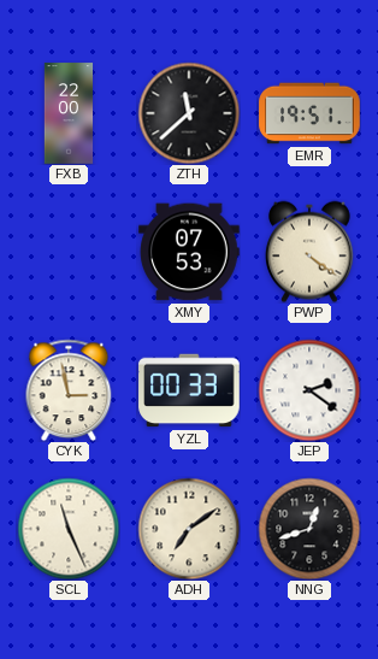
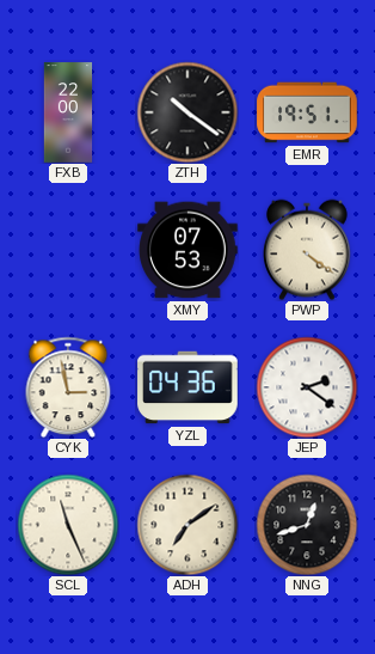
ZTH: 11:38 -> 10:21
YZL: 00:33 -> 04:36
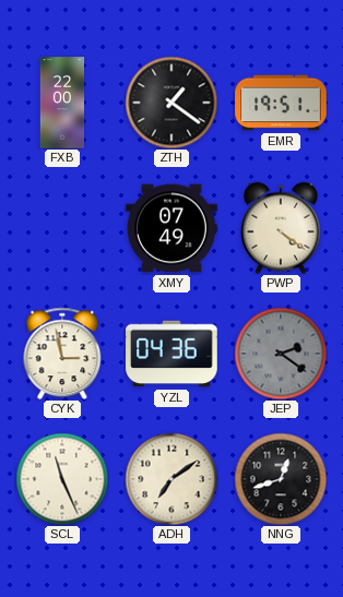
ZTH: 10:21 -> 1:21
XMY: 07:53 -> 07:49
JEP dial: white -> grey
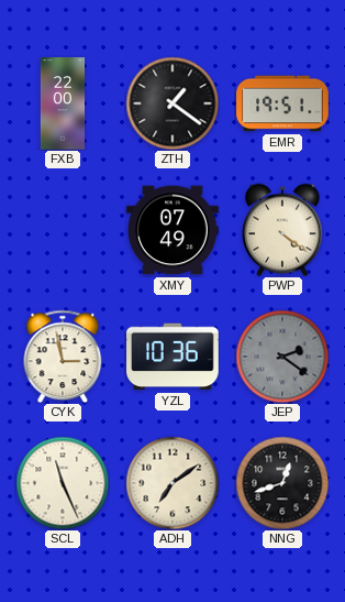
YZL: 04:36 -> 10:36
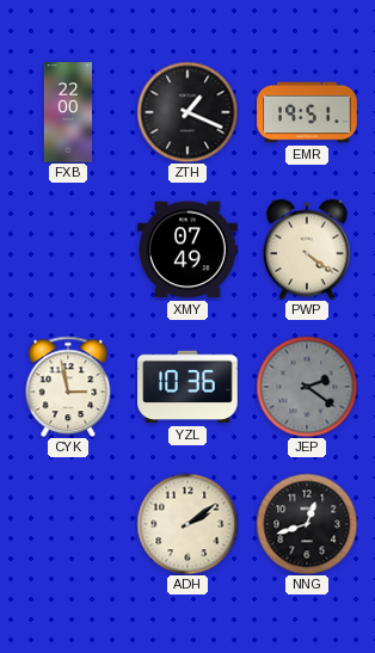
ZTH: 1:21 -> 1:19
SCL: 11:26 -> none
ADH: 7:09 -> 2:09
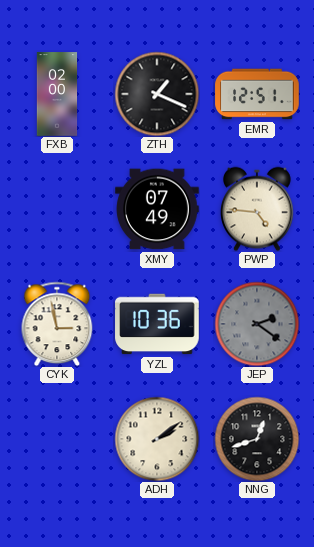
FXB: 22:00 -> 02:00
EMR: 19:51 -> 12:51
PWP: 4:21 -> 4:46
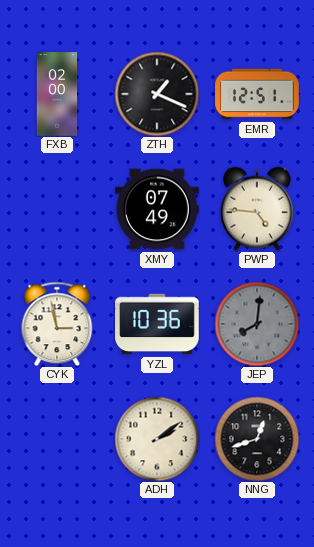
JEP: 2:21 -> 8:01
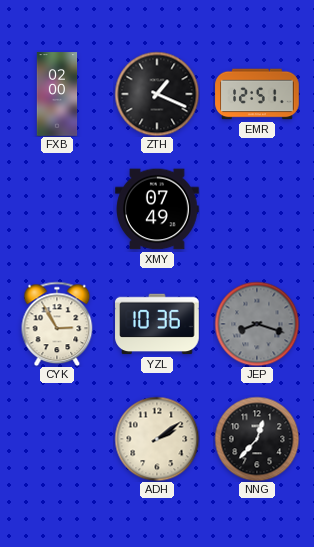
PWP: 4:46 -> none
CYK: 2:58 -> 2:55
JEP: 8:01 -> 8:18
NNG: 12:42 -> 12:37
